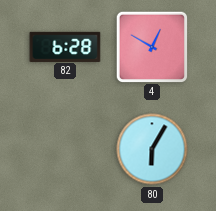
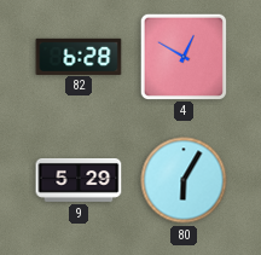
9: none -> 5:29
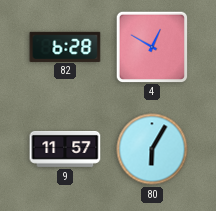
9: 5:29 -> 11:57
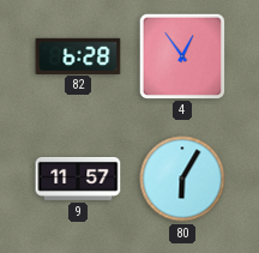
4: 12:50 -> 12:54
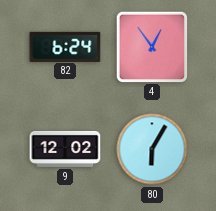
82: 6:28 -> 6:24
9: 11:57 -> 12:02
